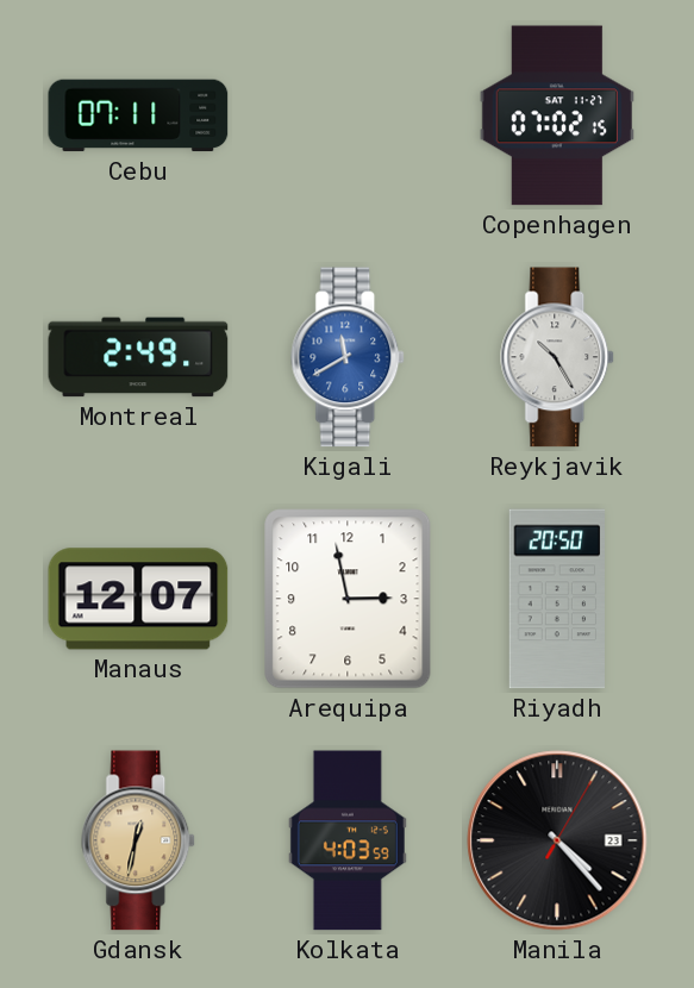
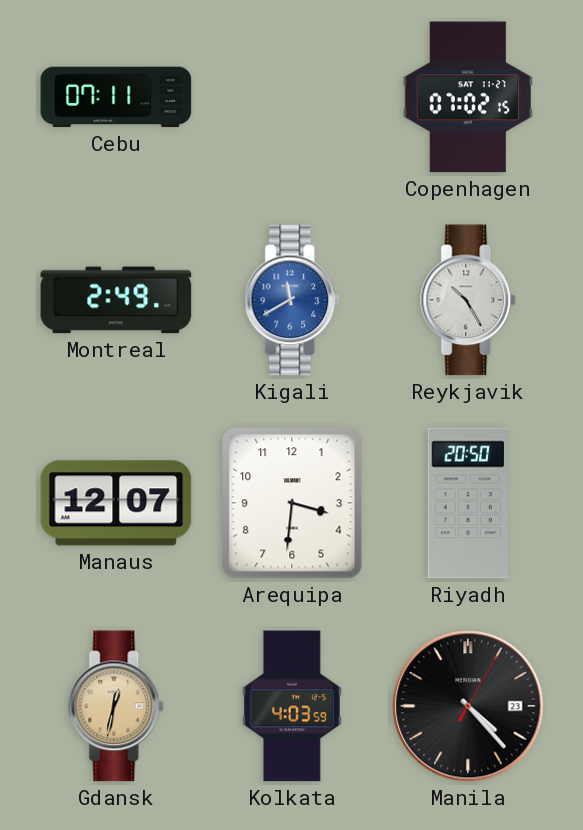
Arequipa: 2:58 -> 3:31
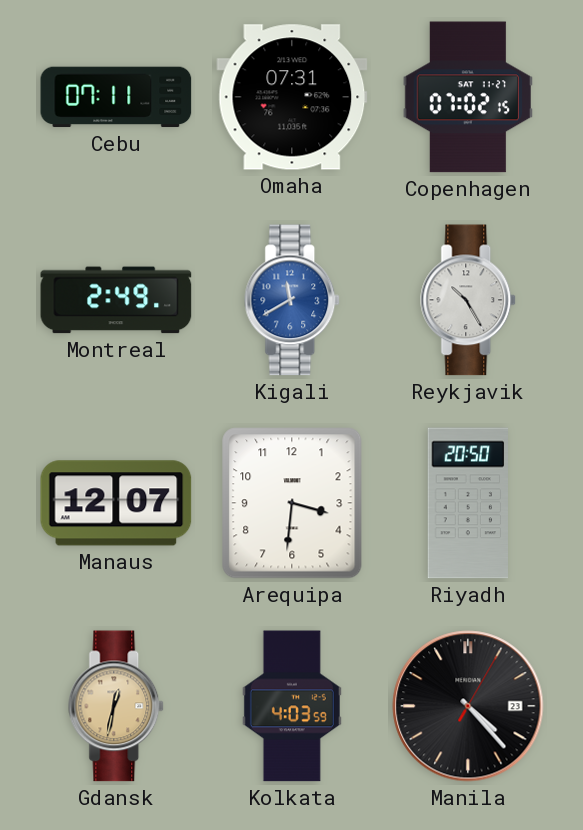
Omaha: none -> 07:31
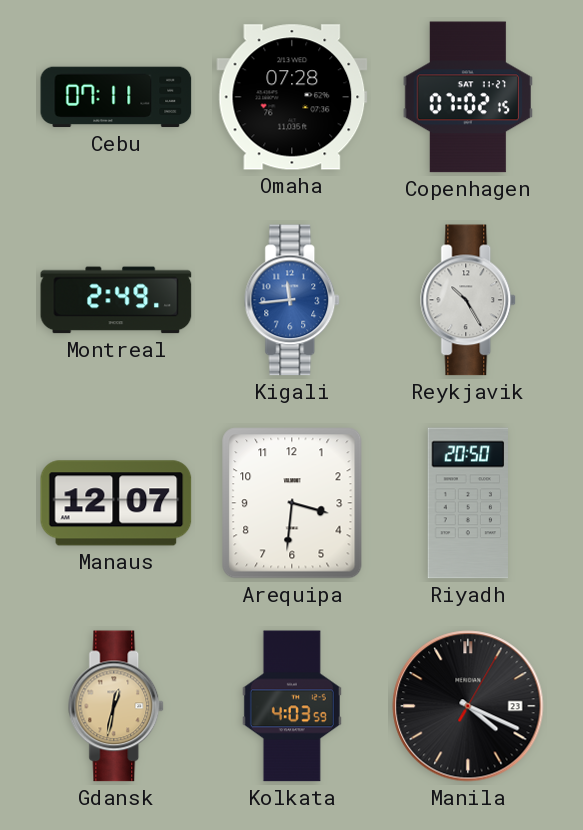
Omaha: 07:31 -> 07:28
Kigali: 11:40 -> 11:44
Manila: 4:23 -> 4:19
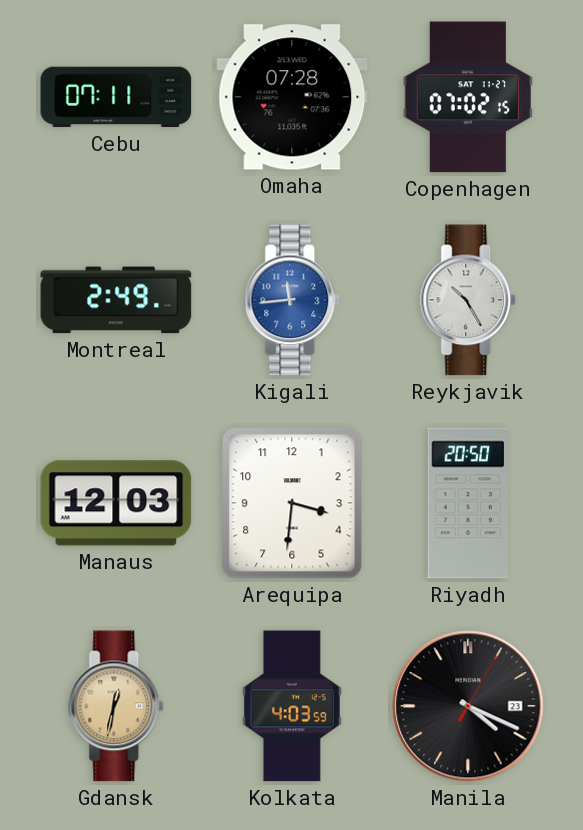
Manaus: 12:07 -> 12:03
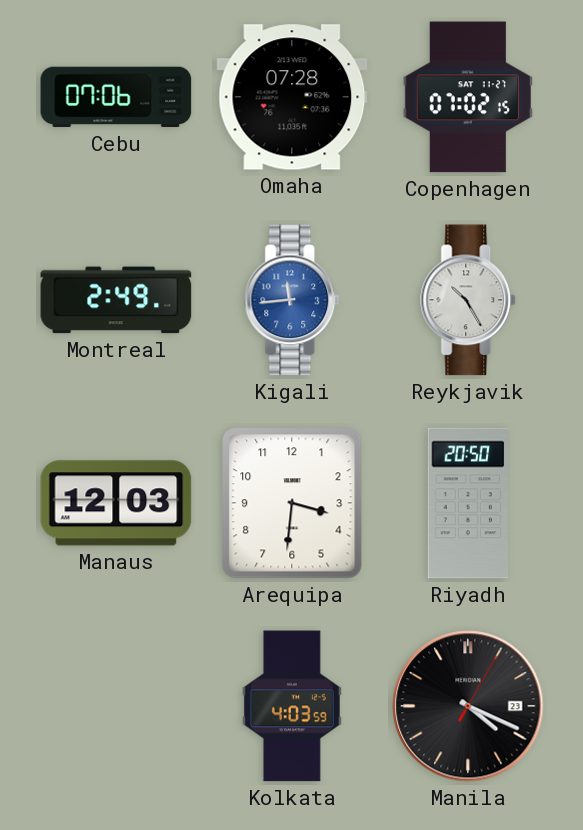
Cebu: 07:11 -> 07:06
Gdansk: 12:32 -> none
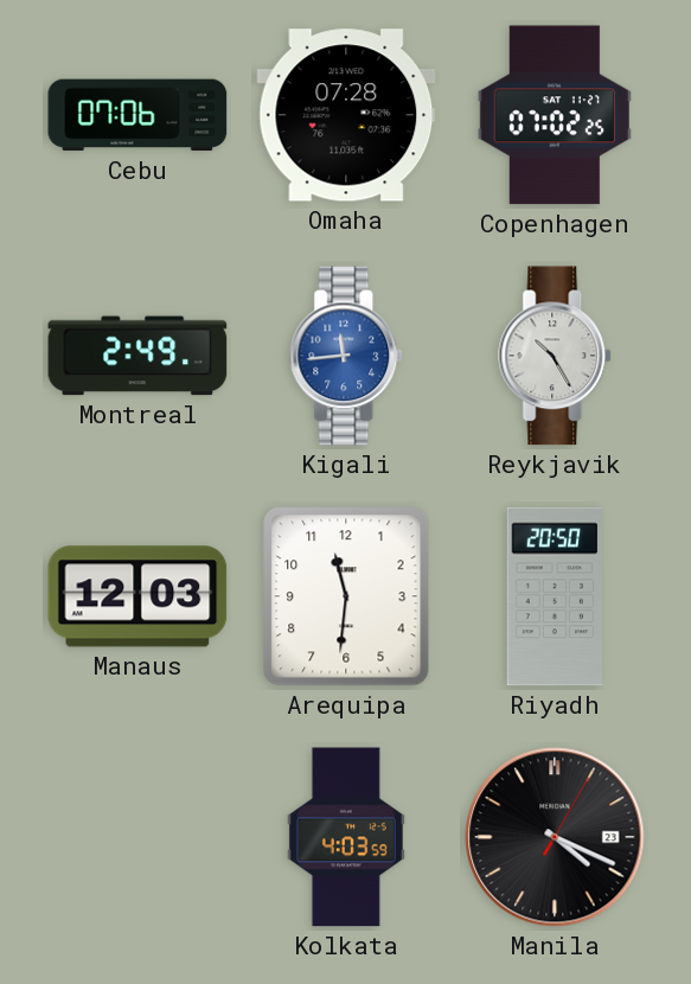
Copenhagen: 07:02:15 -> 07:02:25
Arequipa: 3:31 -> 11:31
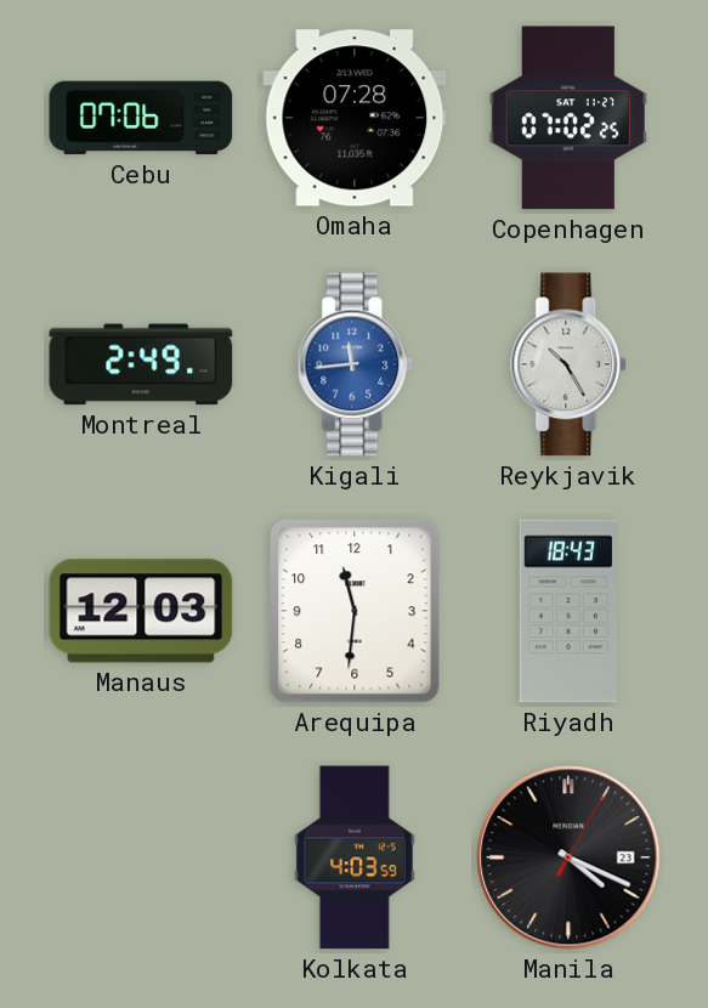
Riyadh: 20:50 -> 18:43
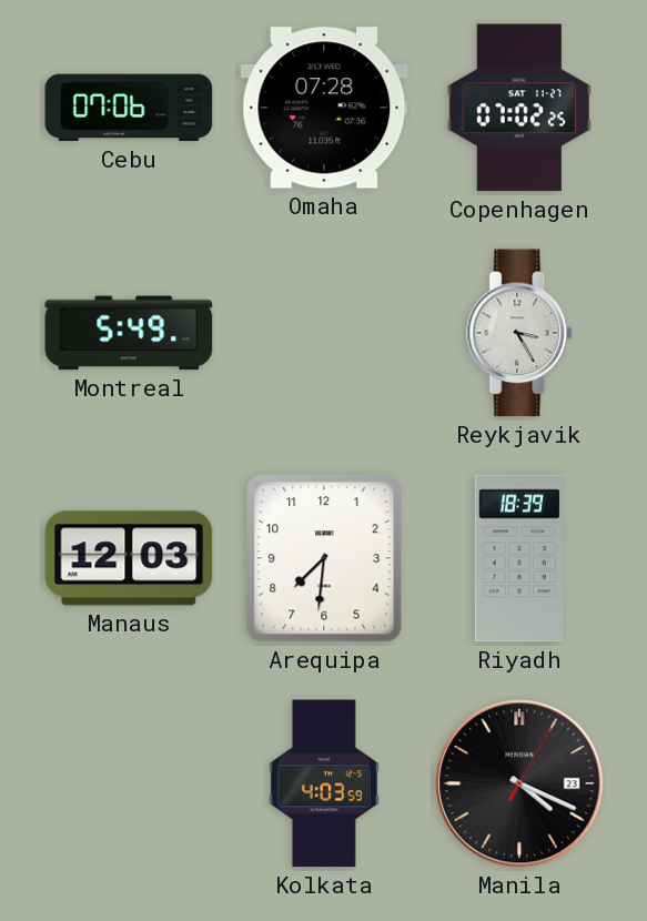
Montreal: 2:49 -> 5:49
Kigali: 11:44 -> none
Reykjavik: 10:25 -> 3:25
Arequipa: 11:31 -> 7:31
Riyadh: 18:43 -> 18:39
